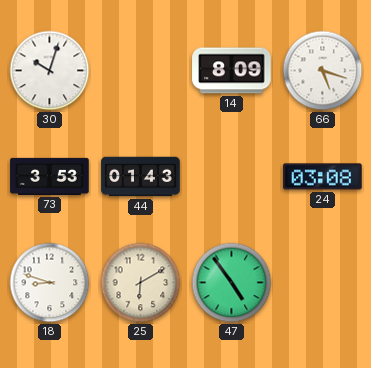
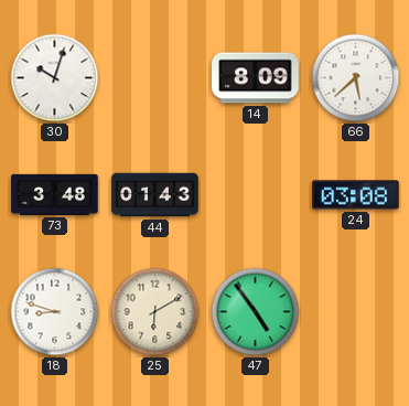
66: 5:18 -> 5:38
73: 3:53 -> 3:48
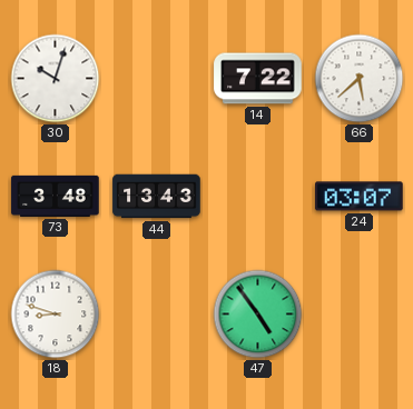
14: 8:09 -> 7:22
44: 01:43 -> 13:43
24: 03:08 -> 03:07
25: 6:10 -> none
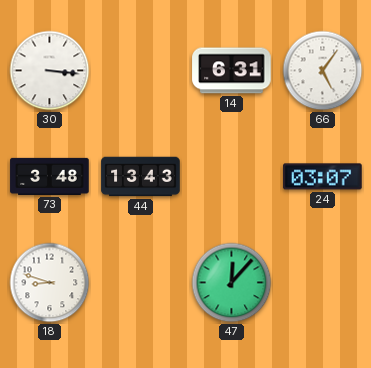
30: 10:03 -> 3:16
14: 7:22 -> 6:31
66: 5:38 -> 5:06
47: 4:54 -> 12:07
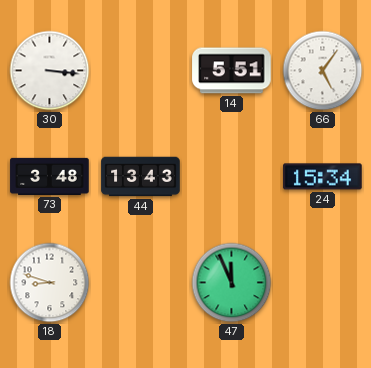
14: 6:31 -> 5:51
24: 03:07 -> 15:34
47: 12:07 -> 11:56
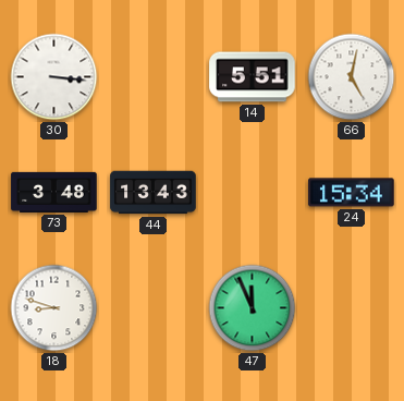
66: 5:06 -> 5:02
